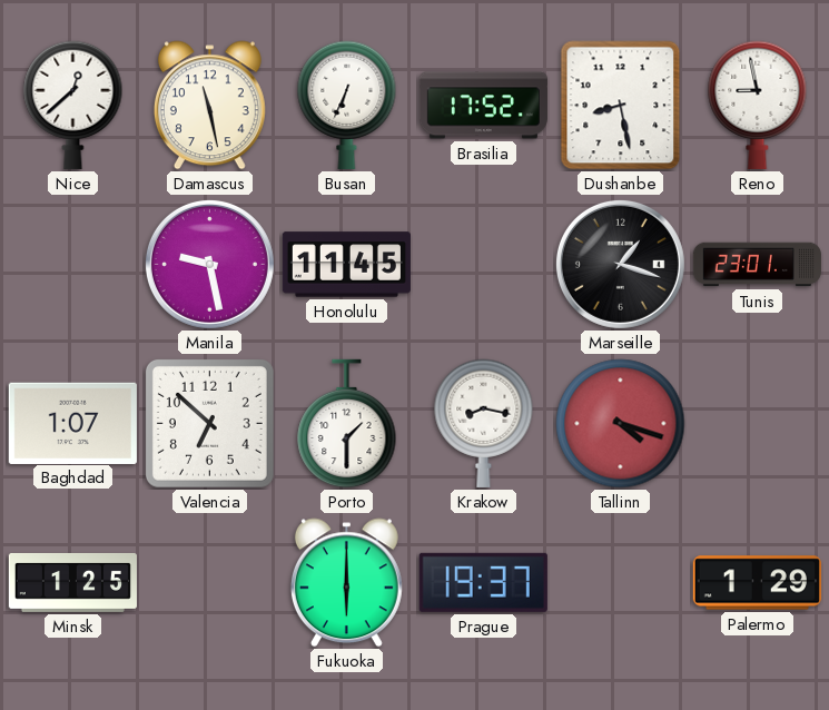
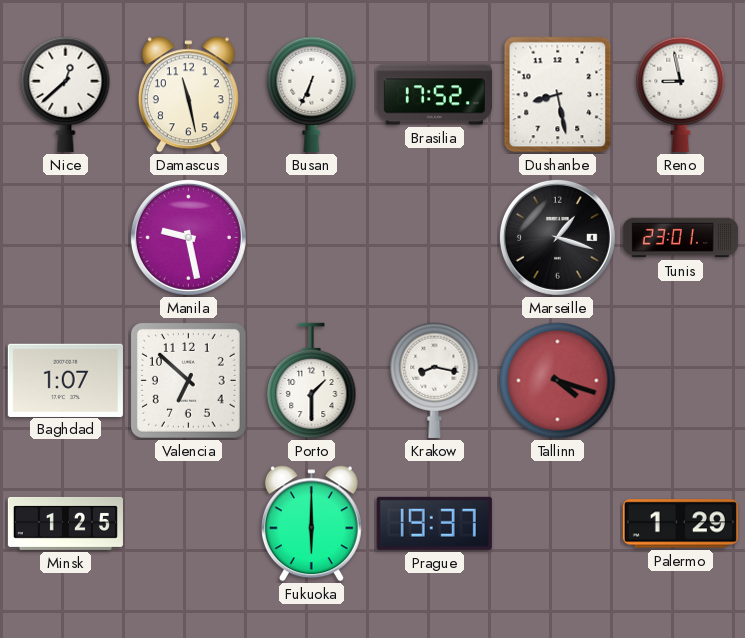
Honolulu: 11:45 -> none
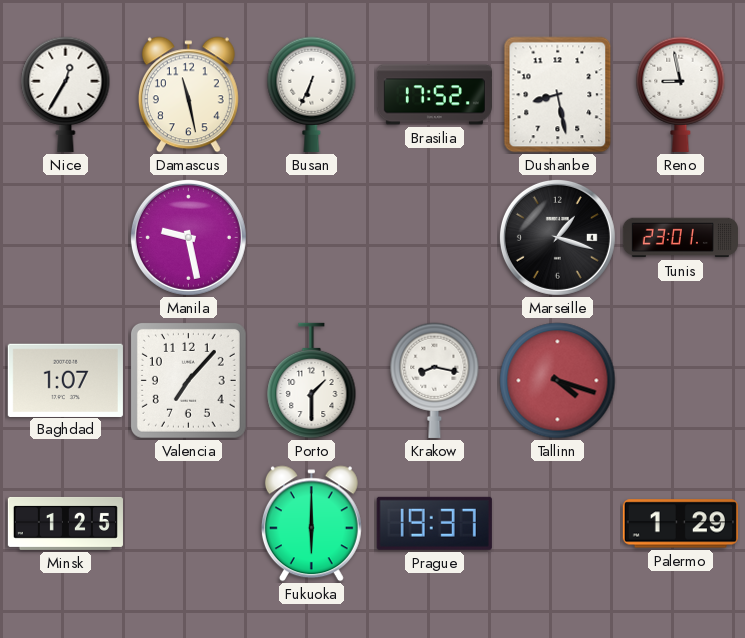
Nice: 12:38 -> 12:35
Valencia: 6:52 -> 7:07
